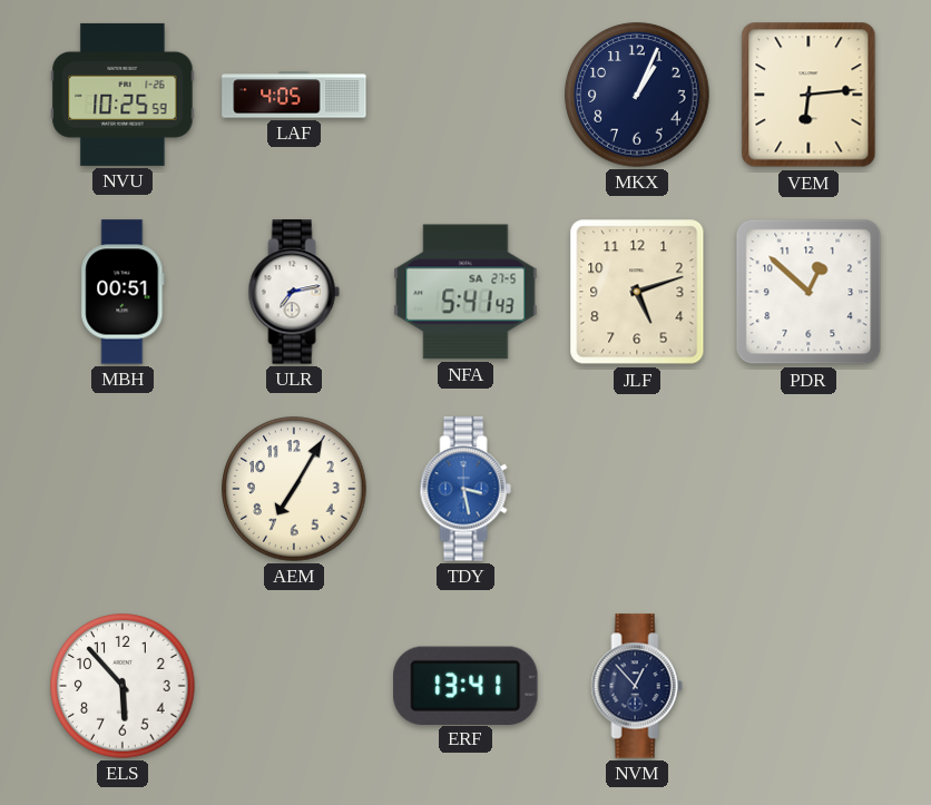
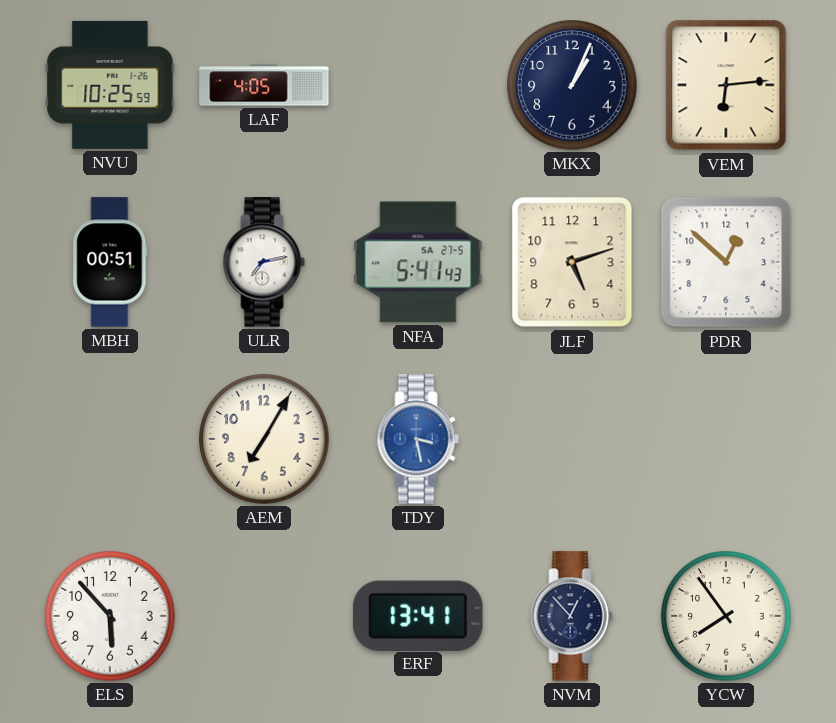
YCW: none -> 7:54
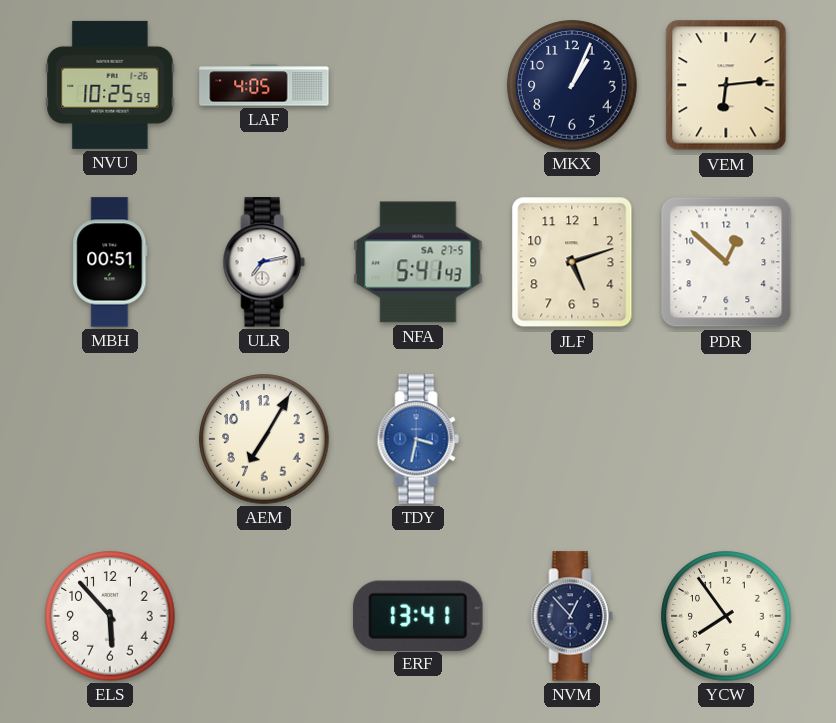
TDY: 3:28 -> 3:32
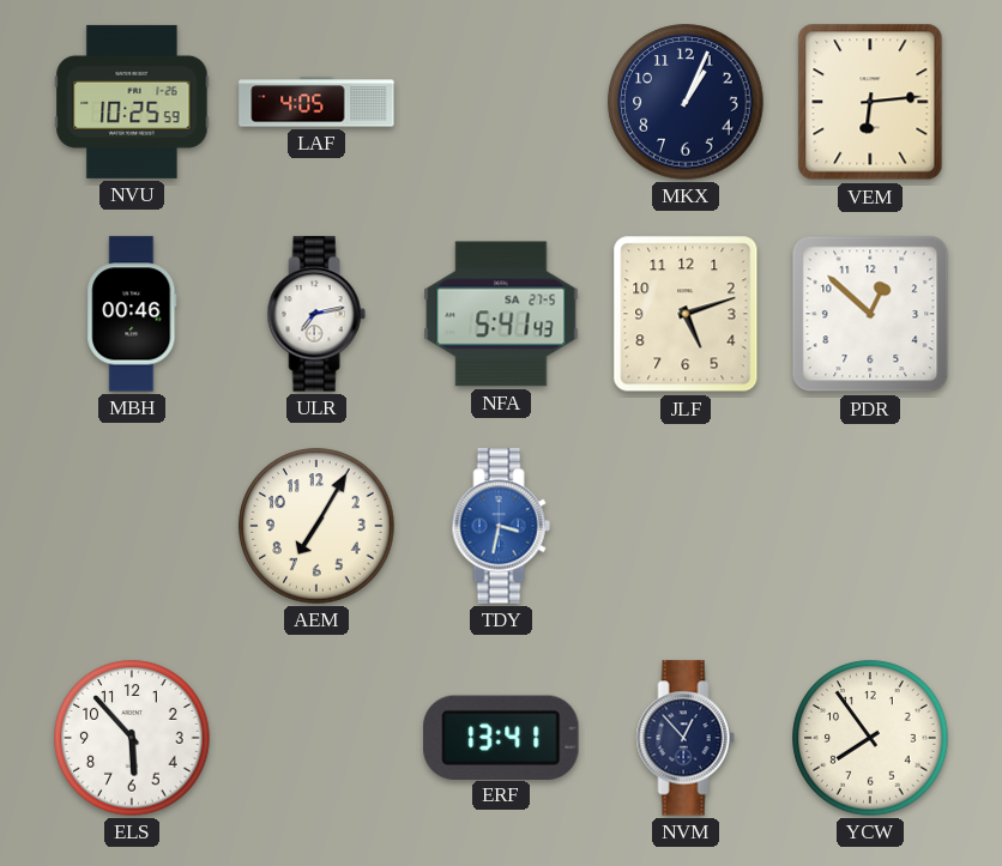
MBH: 00:51 -> 00:46
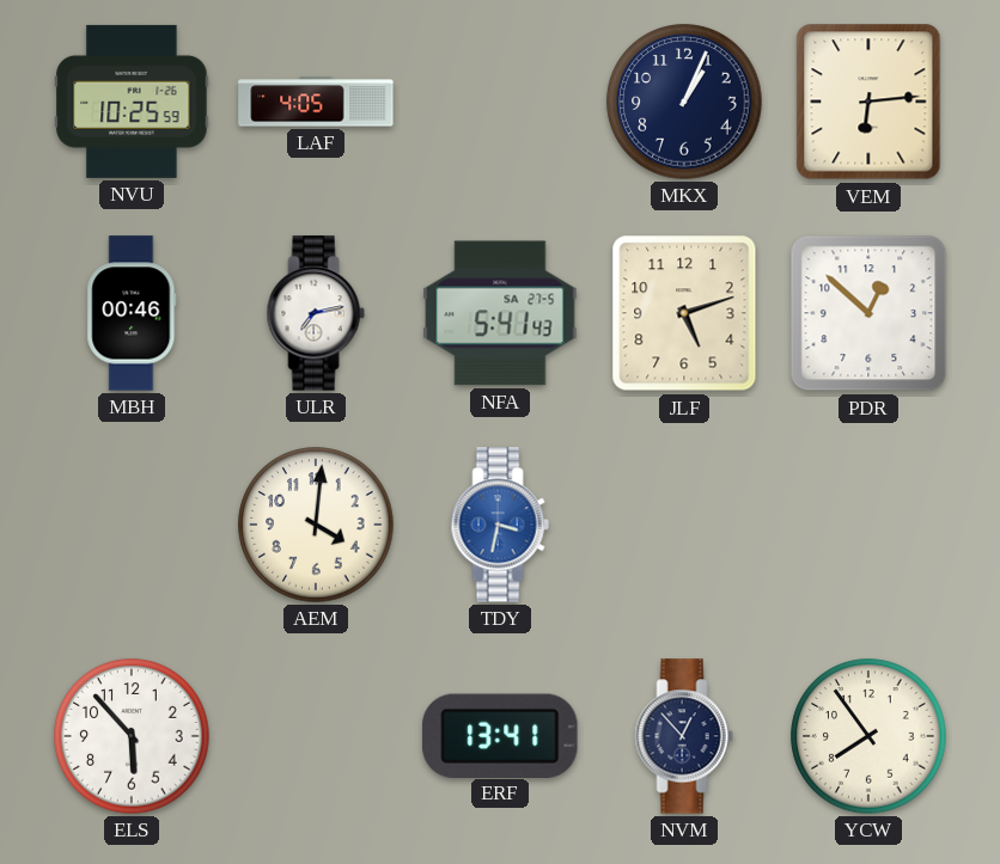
AEM: 7:05 -> 4:01
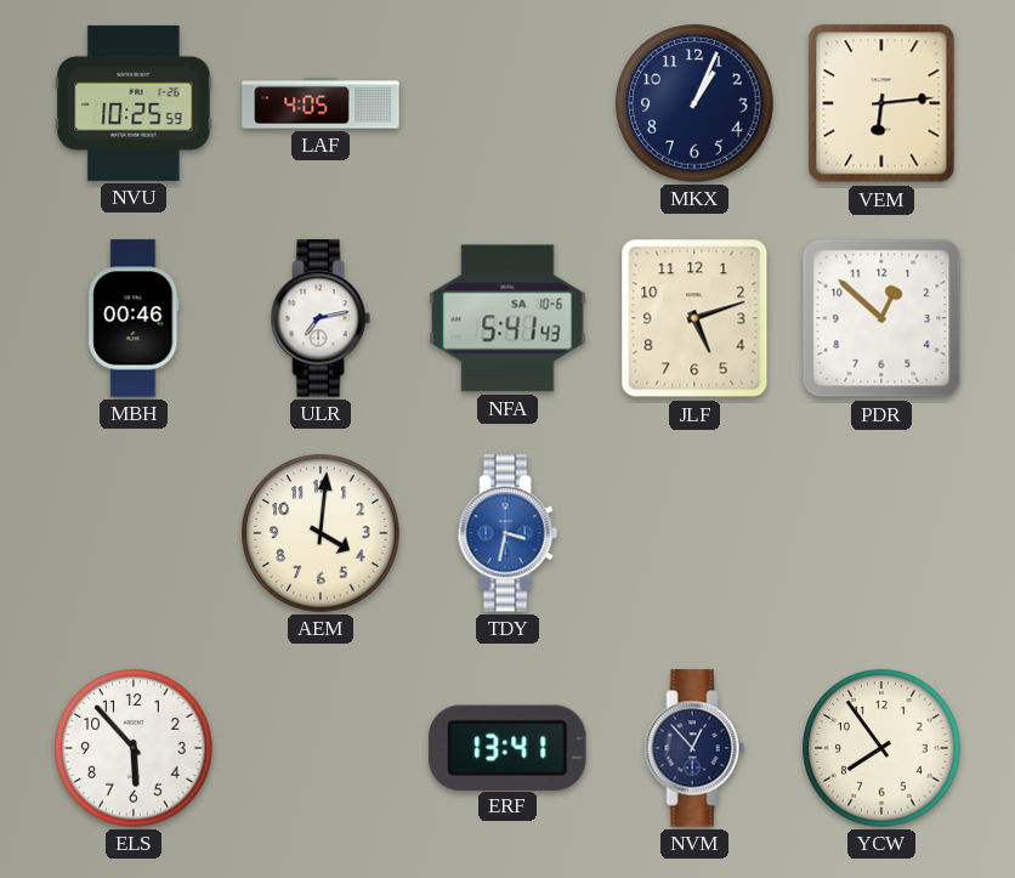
NFA date: SA 27-5 -> SA 10-6
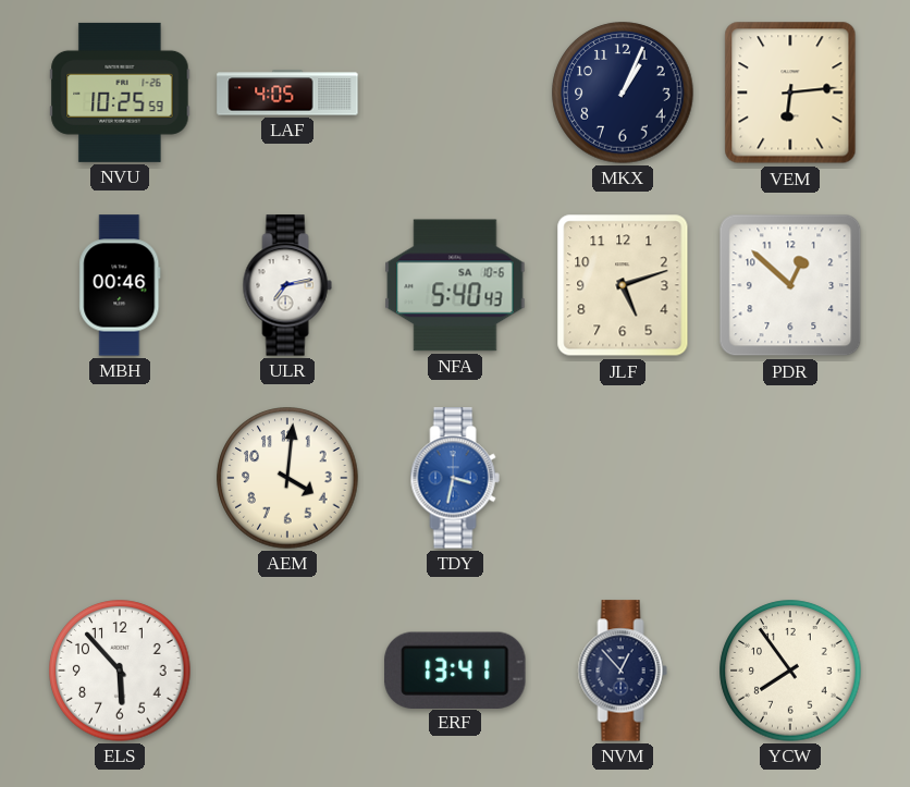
NFA: 5:41 -> 5:40
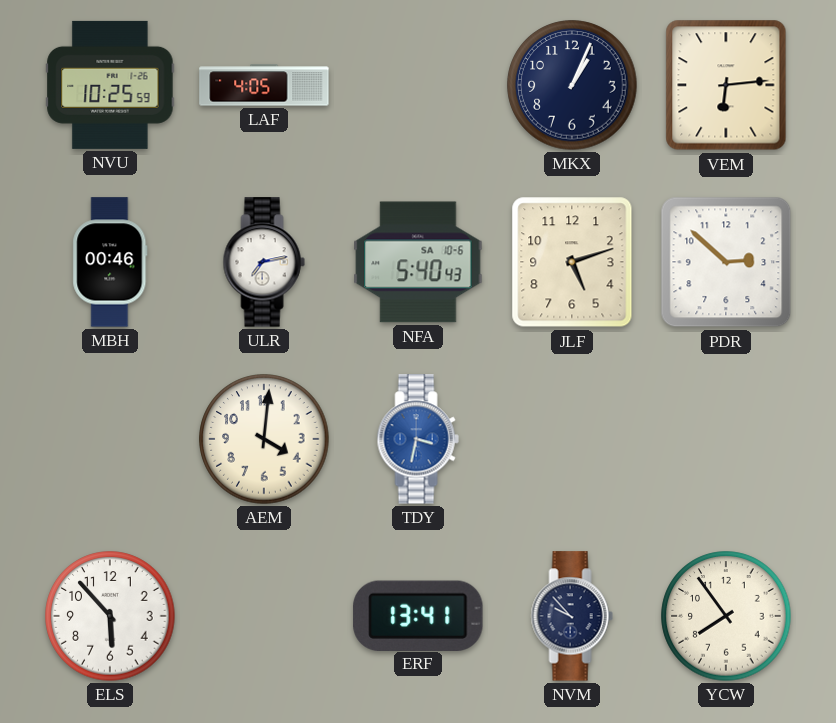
PDR: 12:52 -> 2:52
NVM: 12:53 -> 9:53
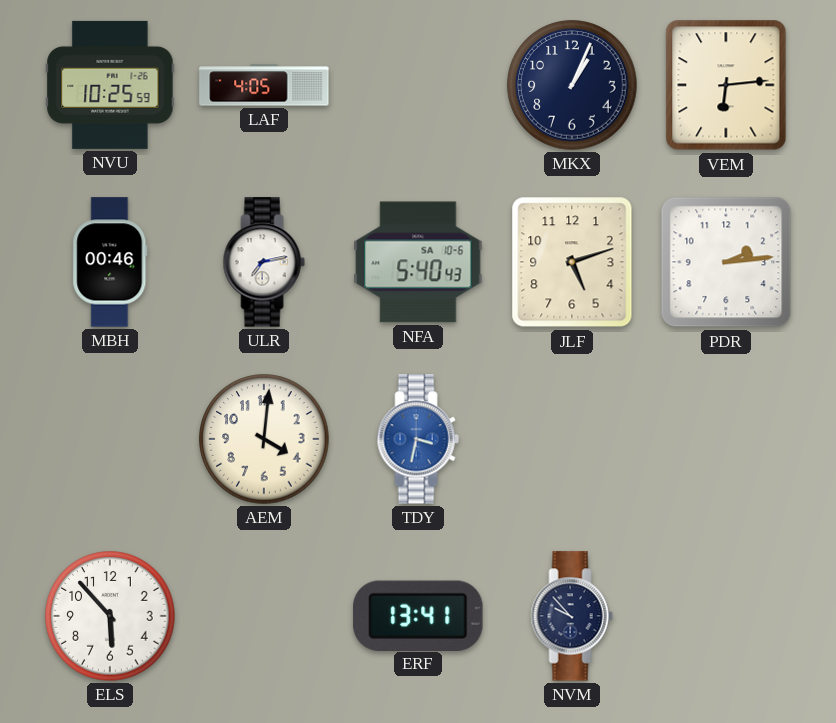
PDR: 2:52 -> 2:14
YCW: 7:54 -> none
